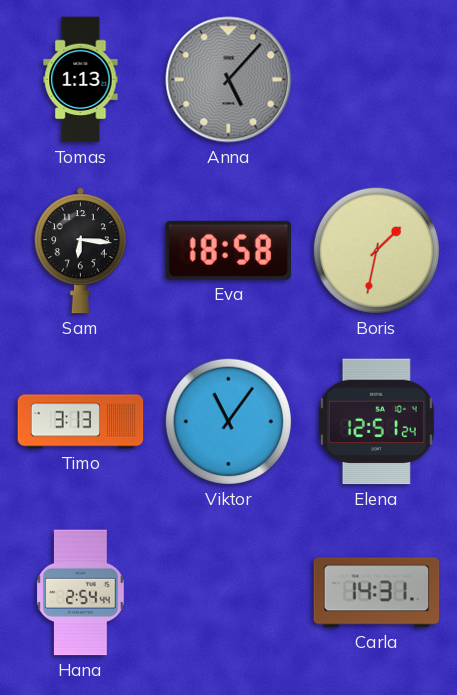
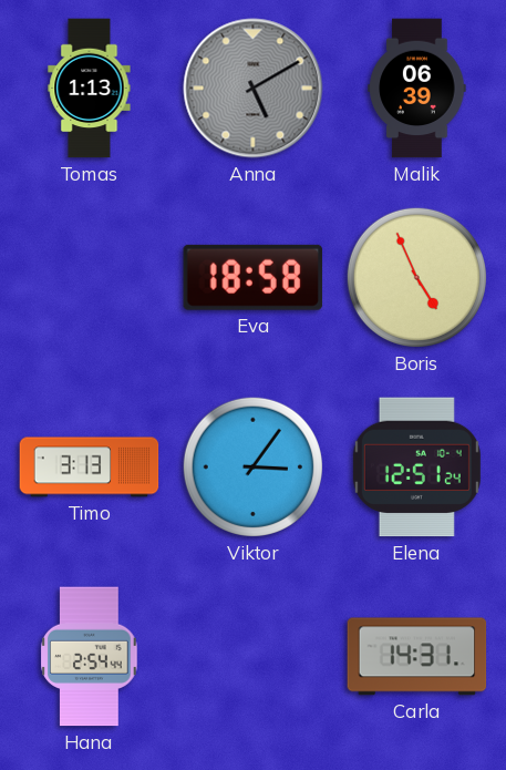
Anna: 5:07 -> 5:10
Malik: none -> 06:39
Sam: 6:16 -> none
Boris: 1:32 -> 4:56
Viktor: 11:06 -> 3:06
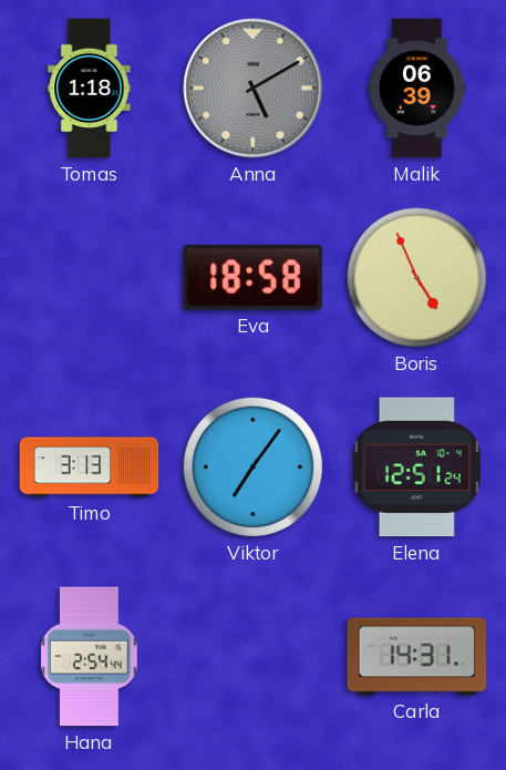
Tomas: 1:13 -> 1:18
Viktor: 3:06 -> 7:06
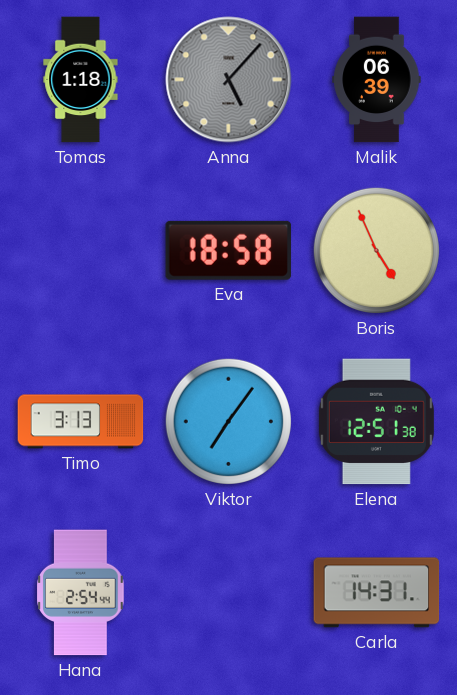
Anna: 5:10 -> 5:07
Elena: 12:51:24 -> 12:51:38
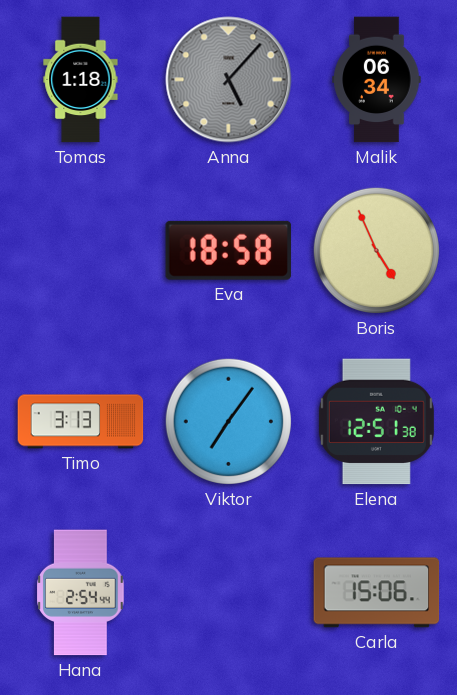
Malik: 06:39 -> 06:34
Carla: 14:31 -> 15:06
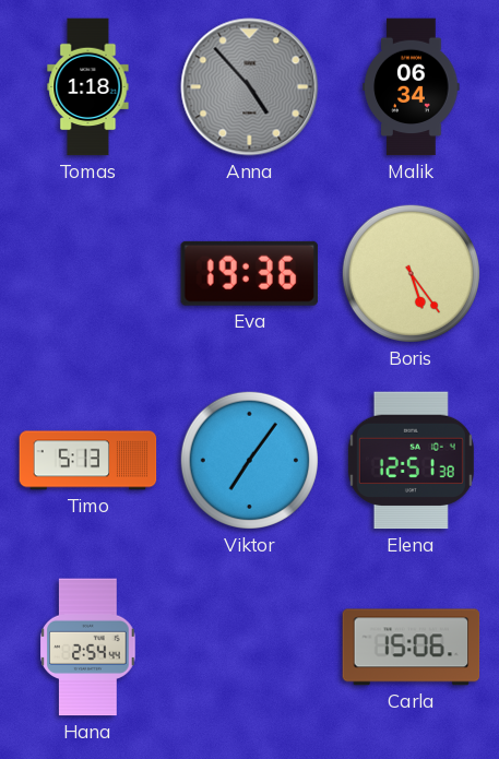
Anna: 5:07 -> 4:53
Eva: 18:58 -> 19:36
Boris: 4:56 -> 5:24
Timo: 3:13 -> 5:13
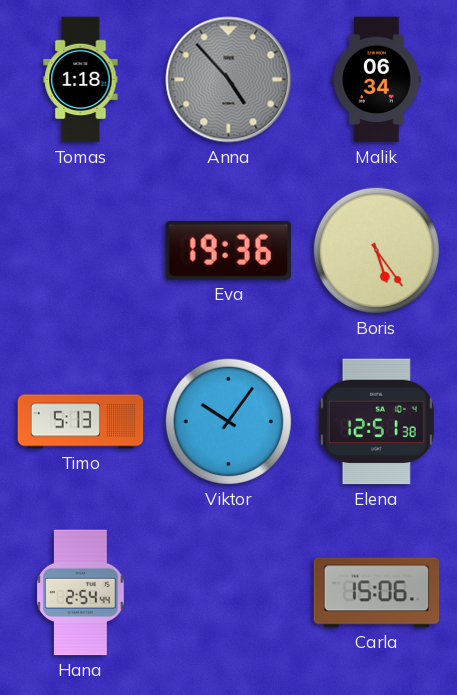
Viktor: 7:06 -> 10:06
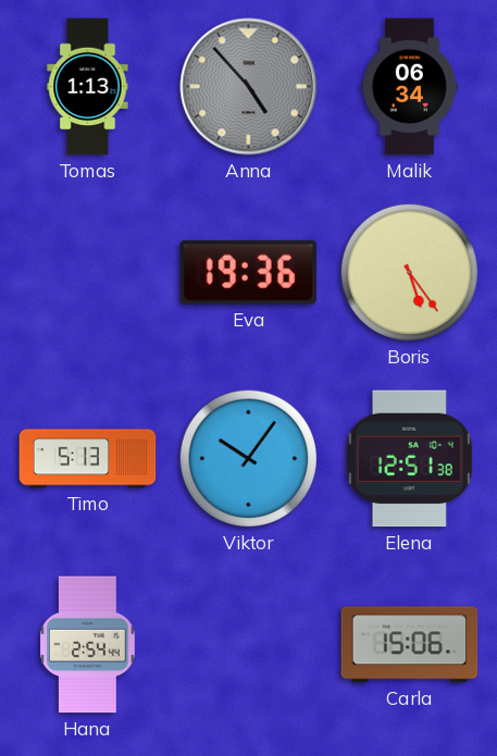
Tomas: 1:18 -> 1:13
